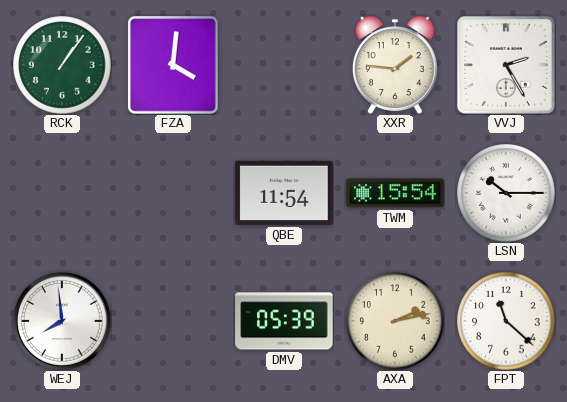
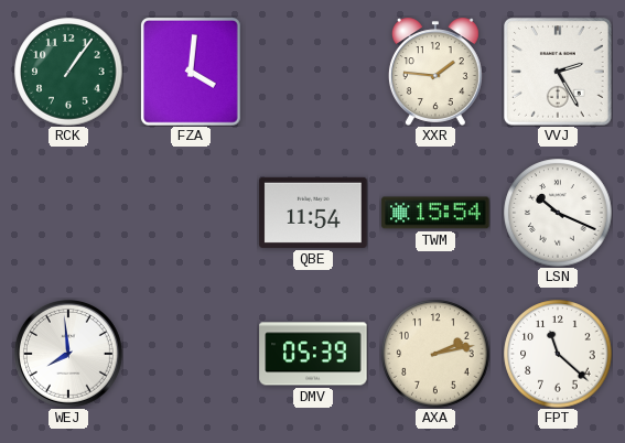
LSN: 10:15 -> 10:19
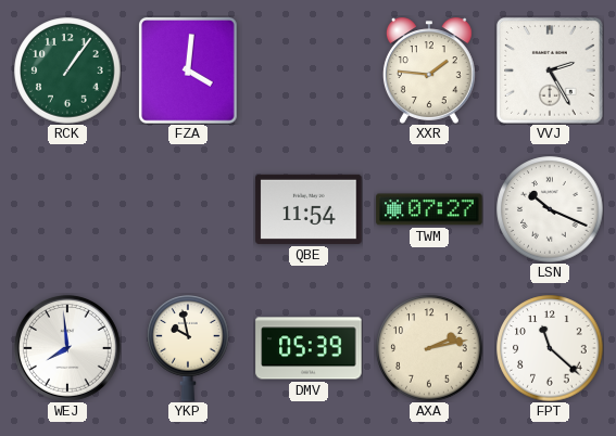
TWM: 15:54 -> 07:27
YKP: none -> 9:58
